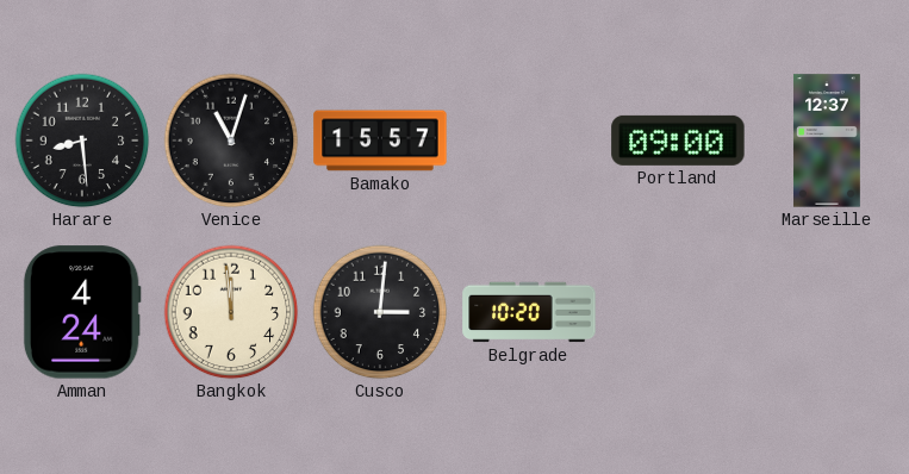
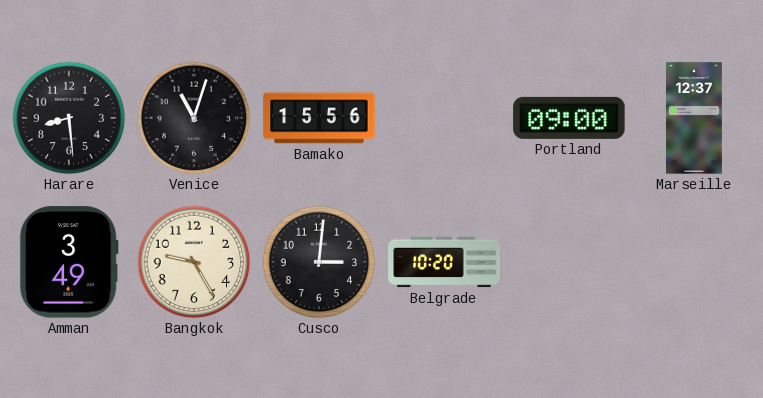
Bamako: 15:57 -> 15:56
Amman: 4:24 -> 3:49
Bangkok: 11:59 -> 9:25
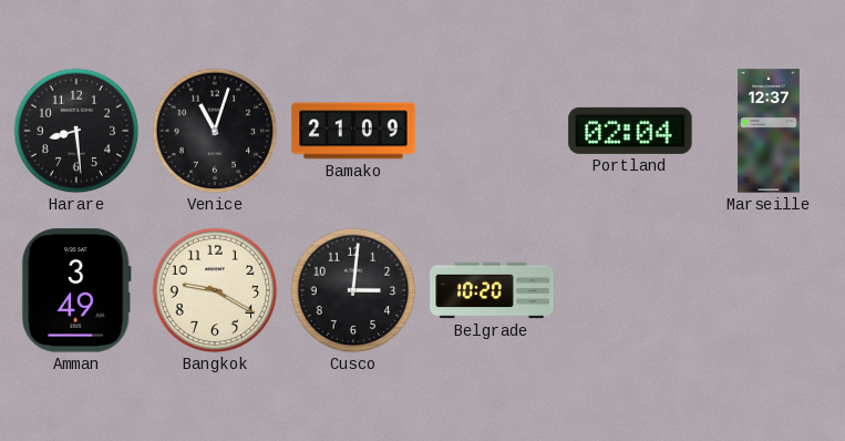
Bamako: 15:56 -> 21:09
Portland: 09:00 -> 02:04
Bangkok: 9:25 -> 9:20
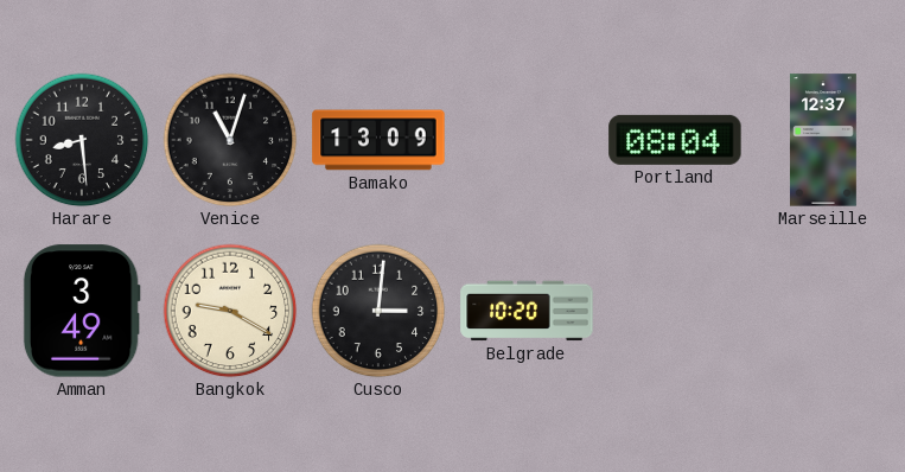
Bamako: 21:09 -> 13:09
Portland: 02:04 -> 08:04
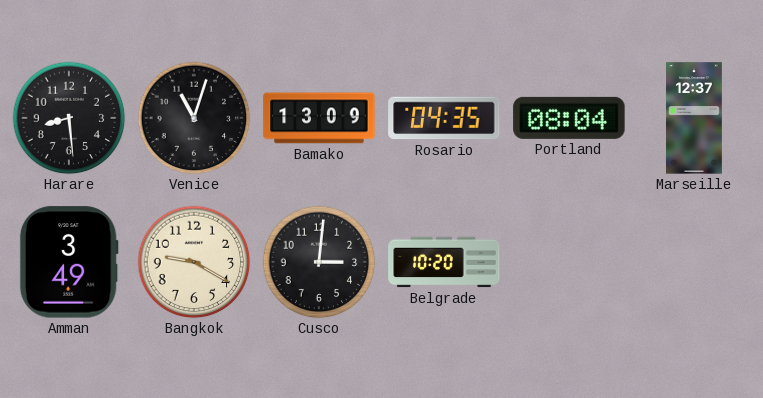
Rosario: none -> 04:35
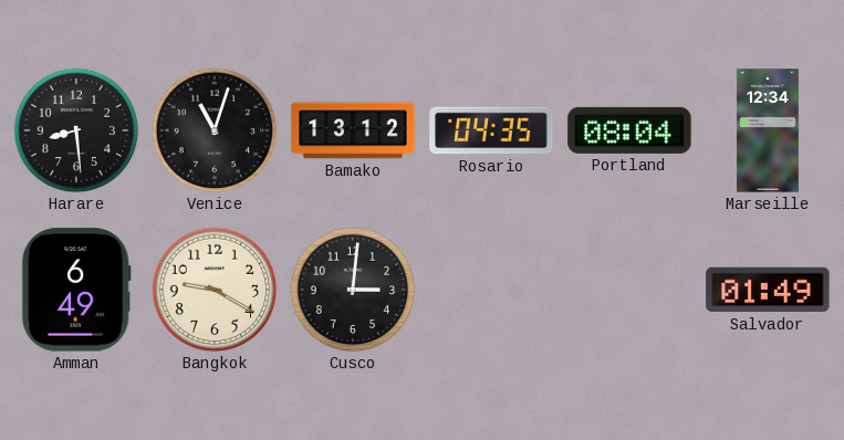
Bamako: 13:09 -> 13:12
Marseille: 12:37 -> 12:34
Amman: 3:49 -> 6:49
Belgrade: 10:20 -> none
Salvador: none -> 01:49
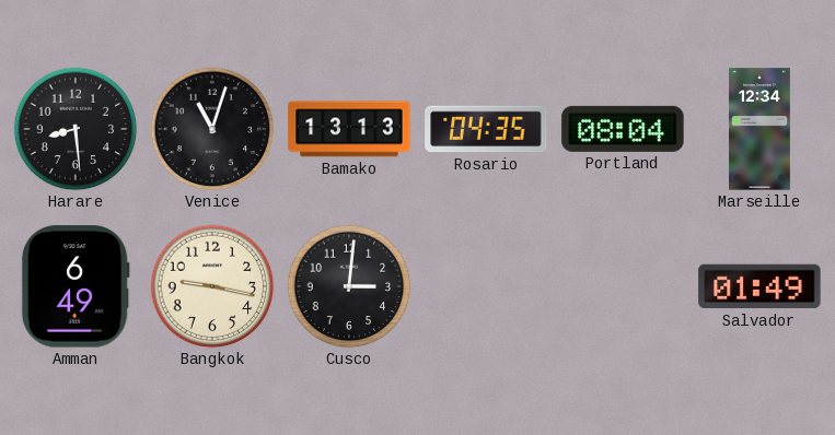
Bamako: 13:12 -> 13:13
Bangkok: 9:20 -> 9:17
